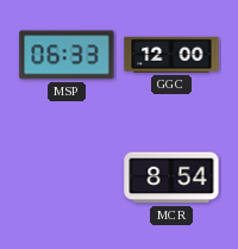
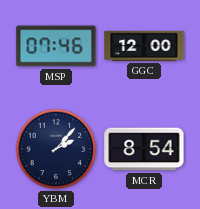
MSP: 06:33 -> 07:46
YBM: none -> 2:07
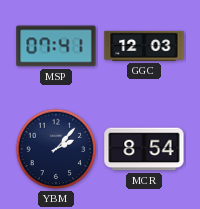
MSP: 07:46 -> 07:41
GGC: 12:00 -> 12:03
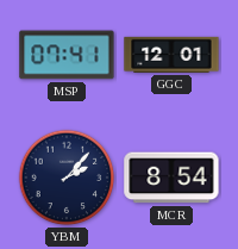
GGC: 12:03 -> 12:01
